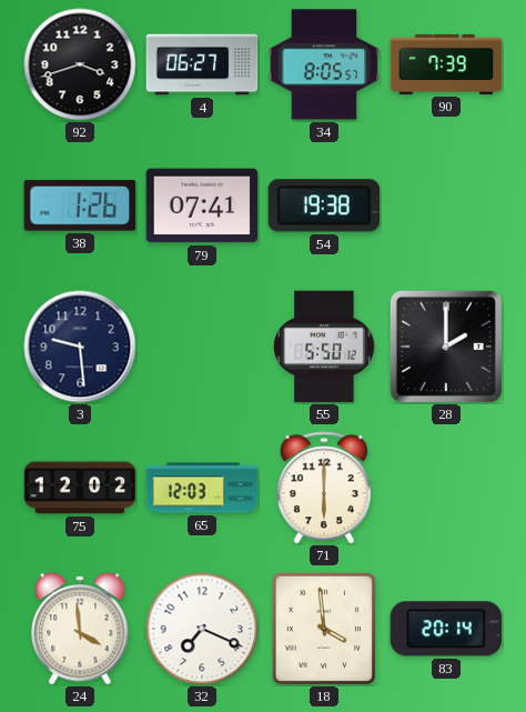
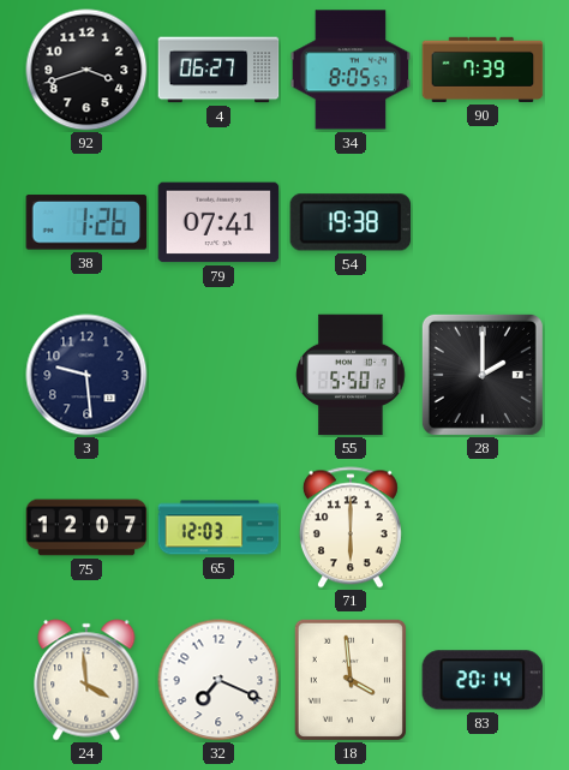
75: 12:02 -> 12:07
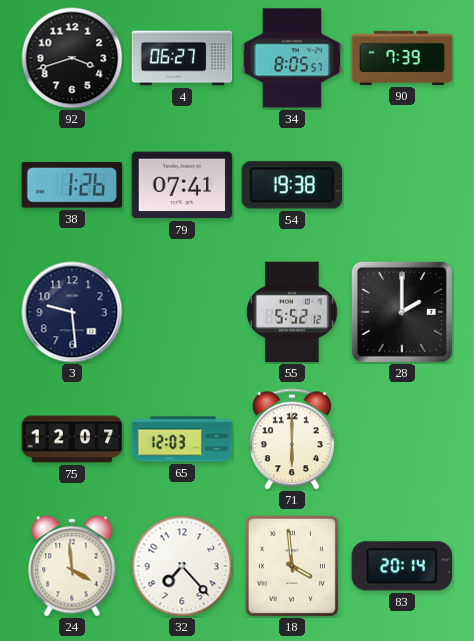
55: 5:50 -> 5:52
32: 7:19 -> 7:23
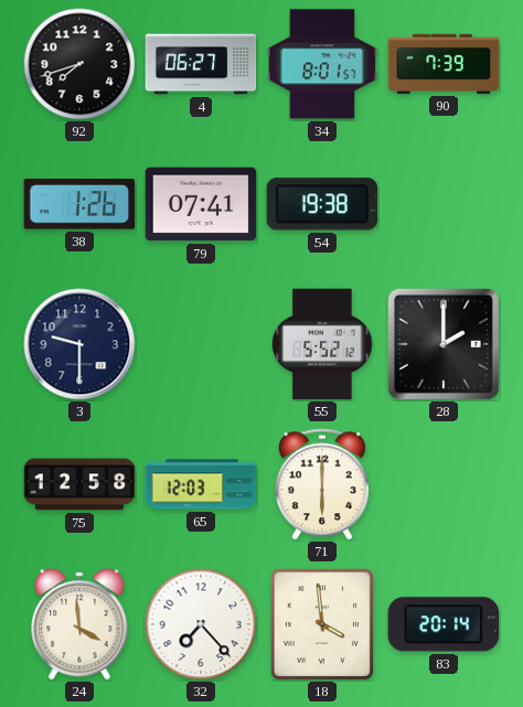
92: 3:42 -> 7:42
34: 8:05 -> 8:01
3: 9:29 -> 9:30
75: 12:07 -> 12:58
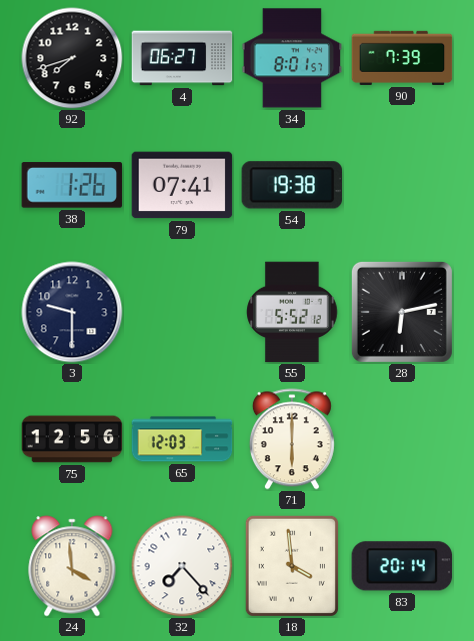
28: 2:00 -> 6:13
75: 12:58 -> 12:56
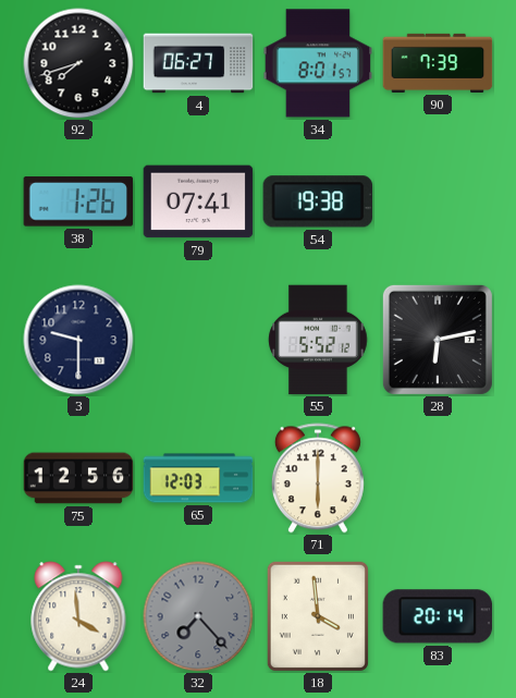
32 dial: white -> grey
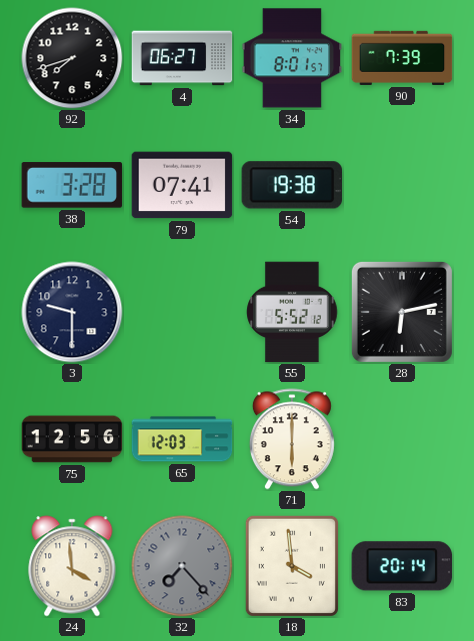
38: 1:26 -> 3:28
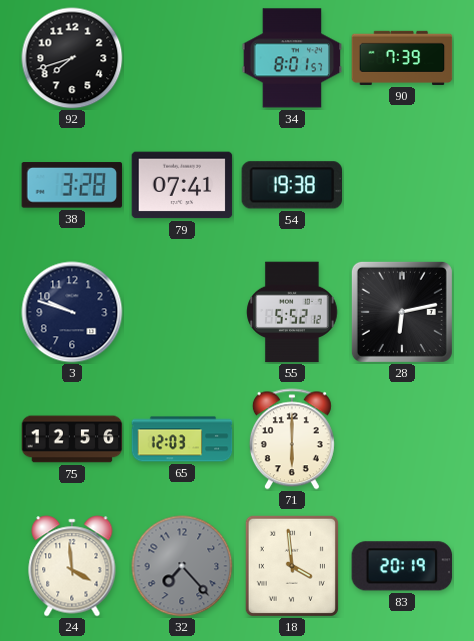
4: 06:27 -> none
3: 9:30 -> 9:48
83: 20:14 -> 20:19
